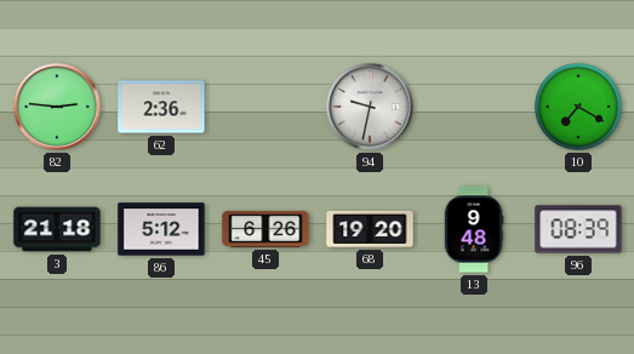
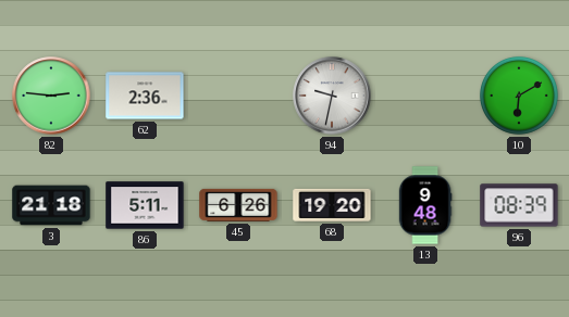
10: 7:20 -> 6:10
86: 5:12 -> 5:11
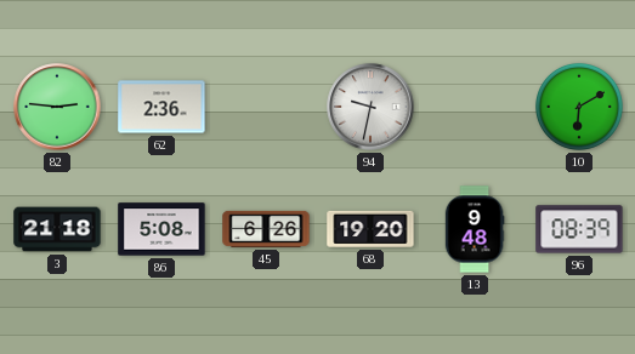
86: 5:11 -> 5:08
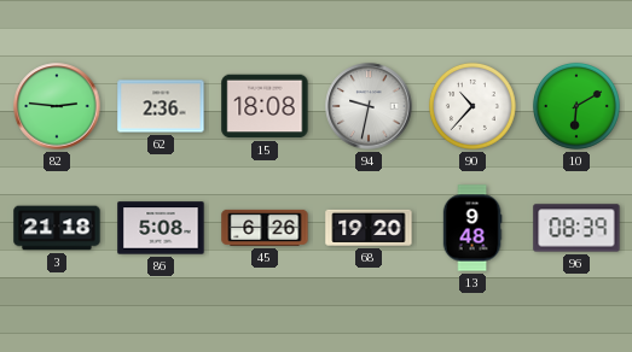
15: none -> 18:08
90: none -> 10:37
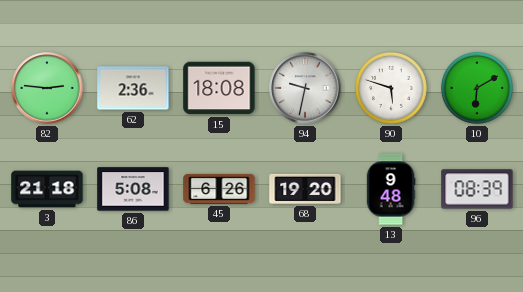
90: 10:37 -> 5:48
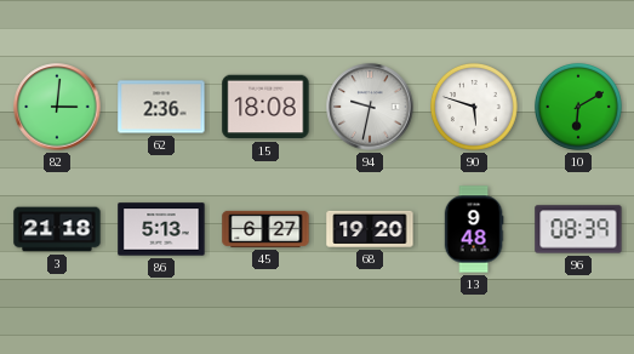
82: 2:46 -> 3:01
86: 5:08 -> 5:13
45: 6:26 -> 6:27
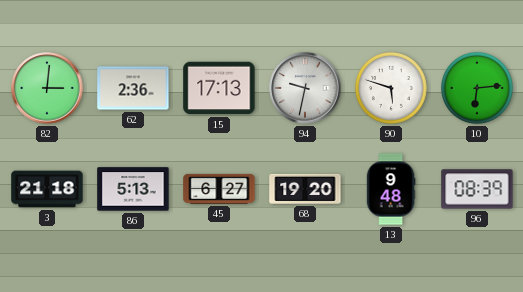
15: 18:08 -> 17:13
10: 6:10 -> 6:14
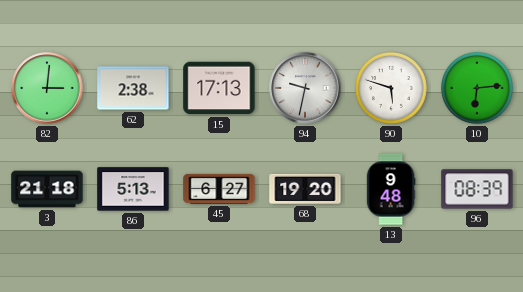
62: 2:36 -> 2:38
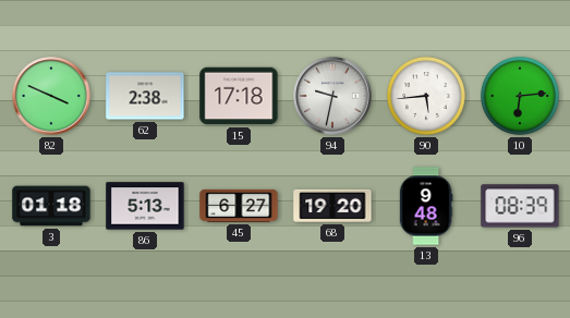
82: 3:01 -> 3:49
15: 17:13 -> 17:18
90: 5:48 -> 5:44
3: 21:18 -> 01:18
